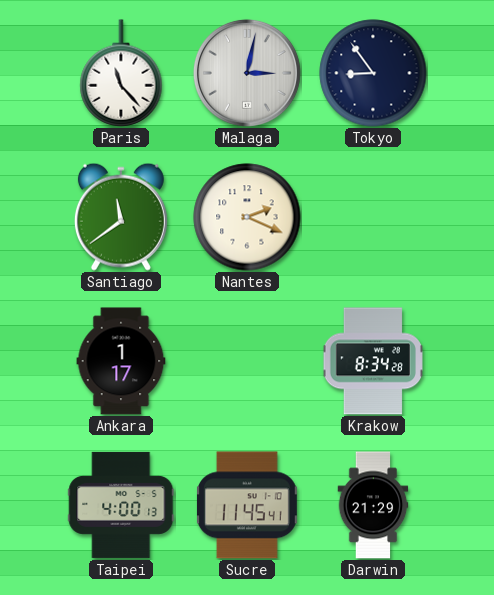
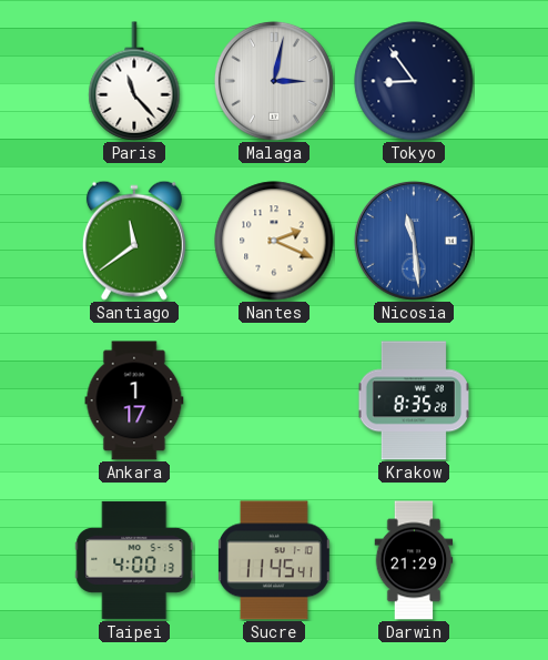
Nicosia: none -> 11:29
Krakow: 8:34 -> 8:35
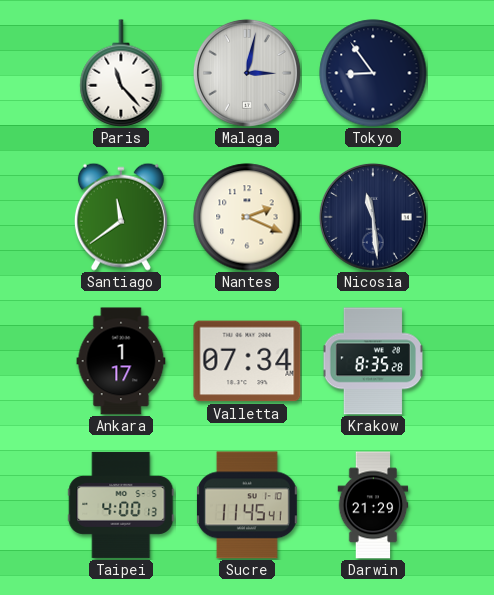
Nicosia dial: blue -> navy
Valletta: none -> 07:34
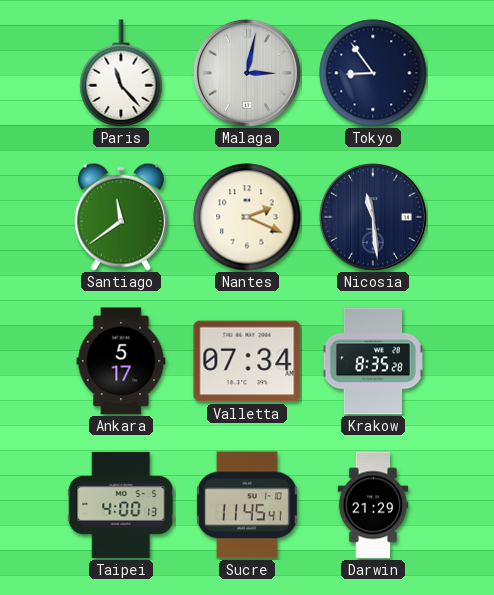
Ankara: 1:17 -> 5:17
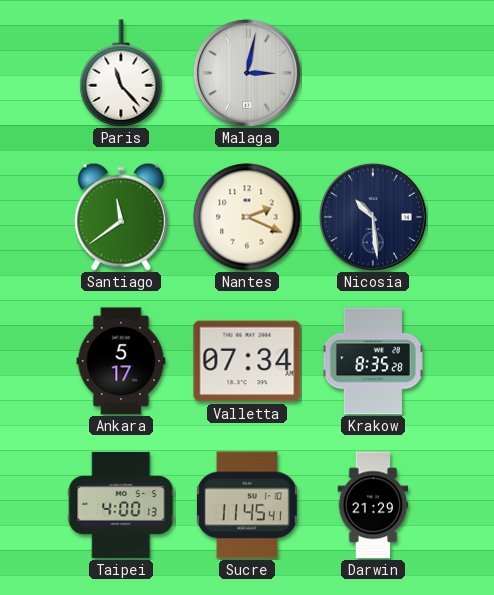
Tokyo: 8:54 -> none
Nicosia: 11:29 -> 10:29
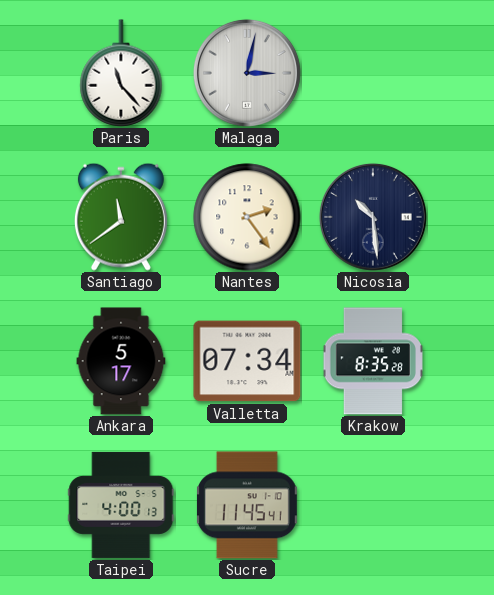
Nantes: 2:19 -> 2:24
Darwin: 21:29 -> none
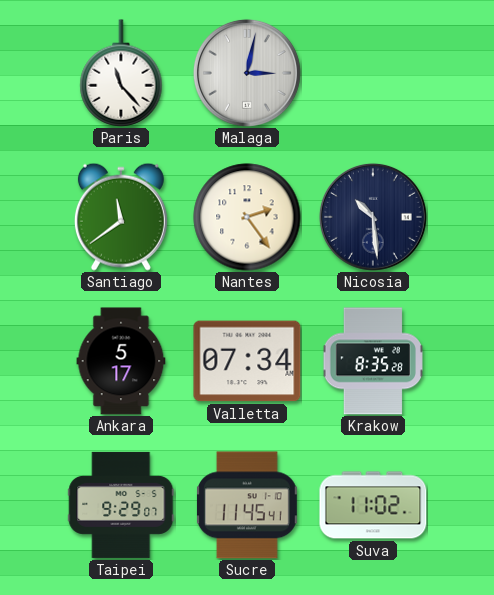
Taipei: 4:00 -> 9:29
Suva: none -> 11:02
